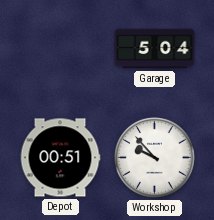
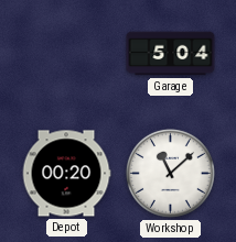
Depot: 00:51 -> 00:20
Workshop: 9:53 -> 11:08
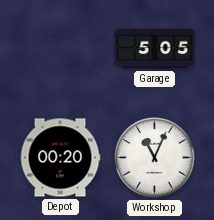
Garage: 5:04 -> 5:05
Workshop: 11:08 -> 11:04
